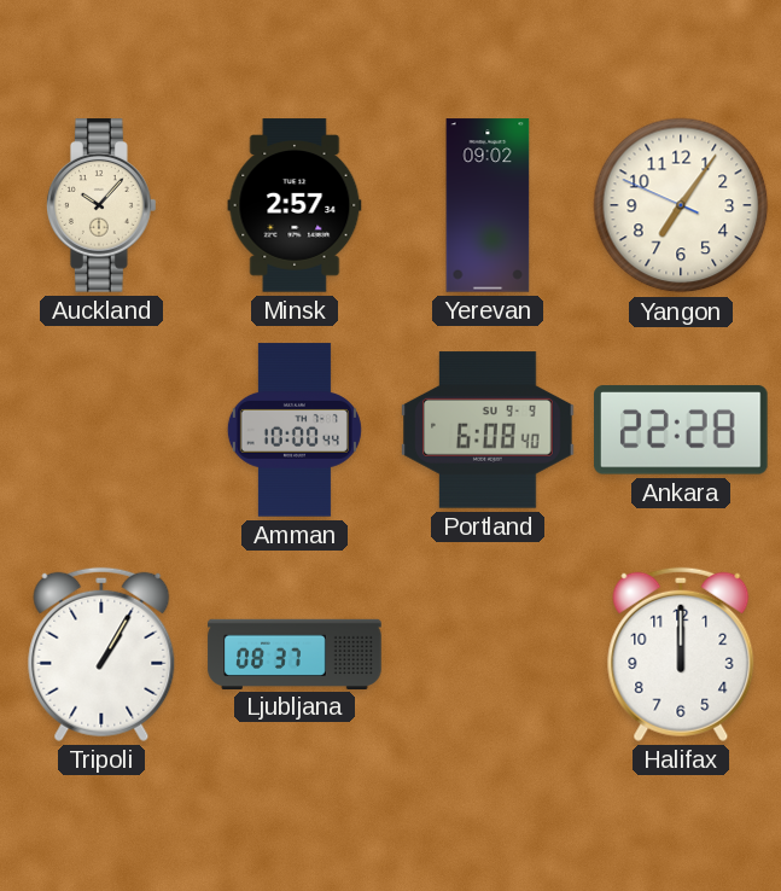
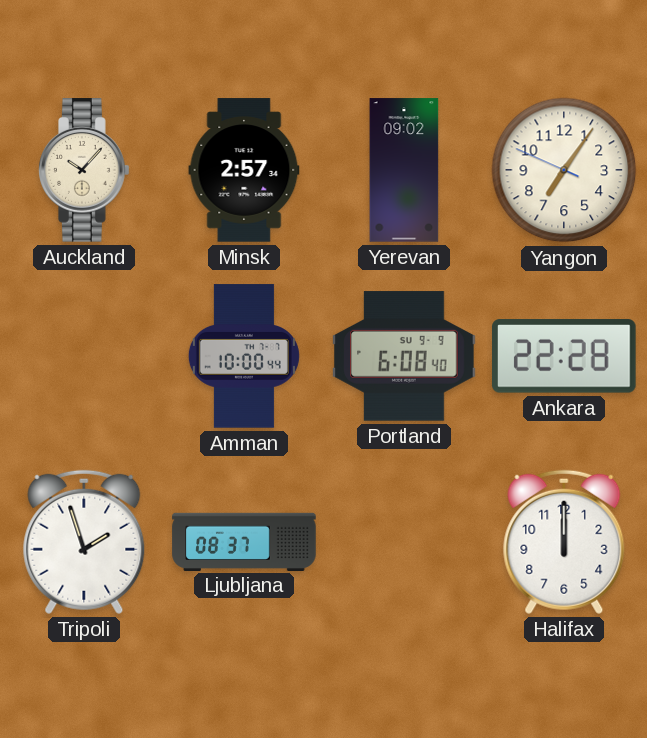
Tripoli: 1:05 -> 1:57
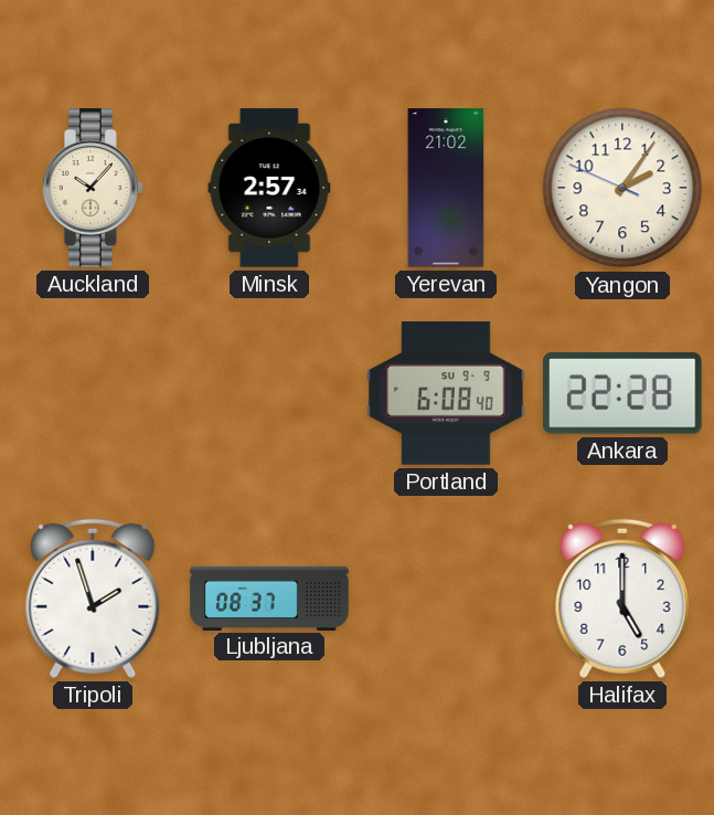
Yerevan: 09:02 -> 21:02
Yangon: 7:05 -> 2:05
Amman: 10:00 -> none
Halifax: 12:00 -> 5:00
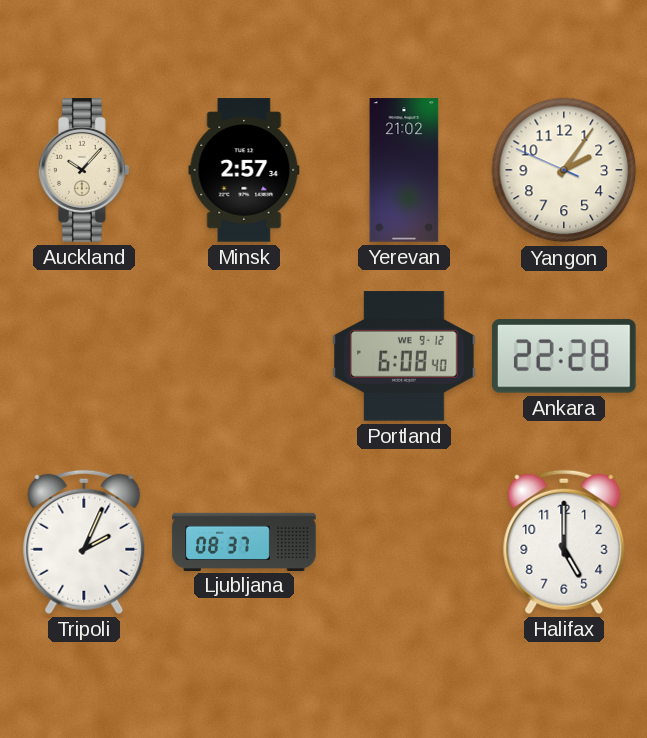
Portland date: SU 9-9 -> WE 9-12
Tripoli: 1:57 -> 2:04
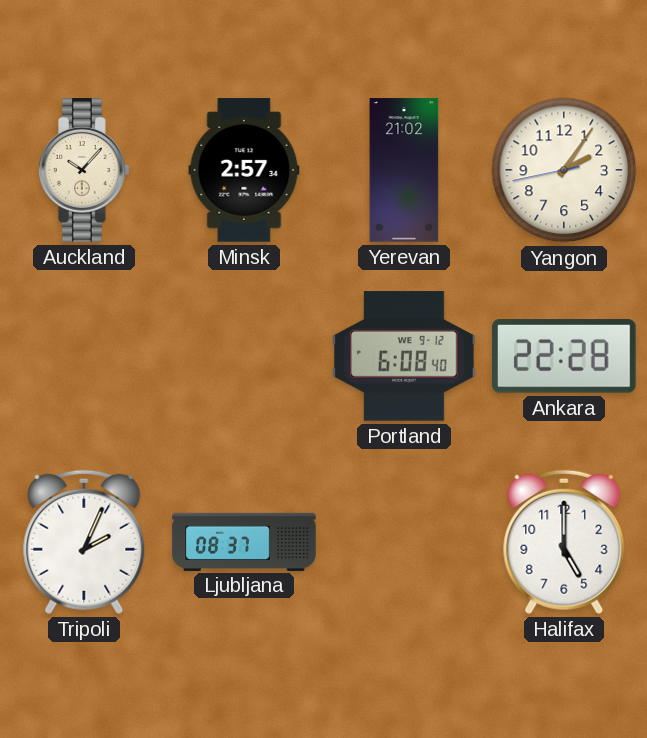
Yangon: 2:05:49 -> 2:05:43
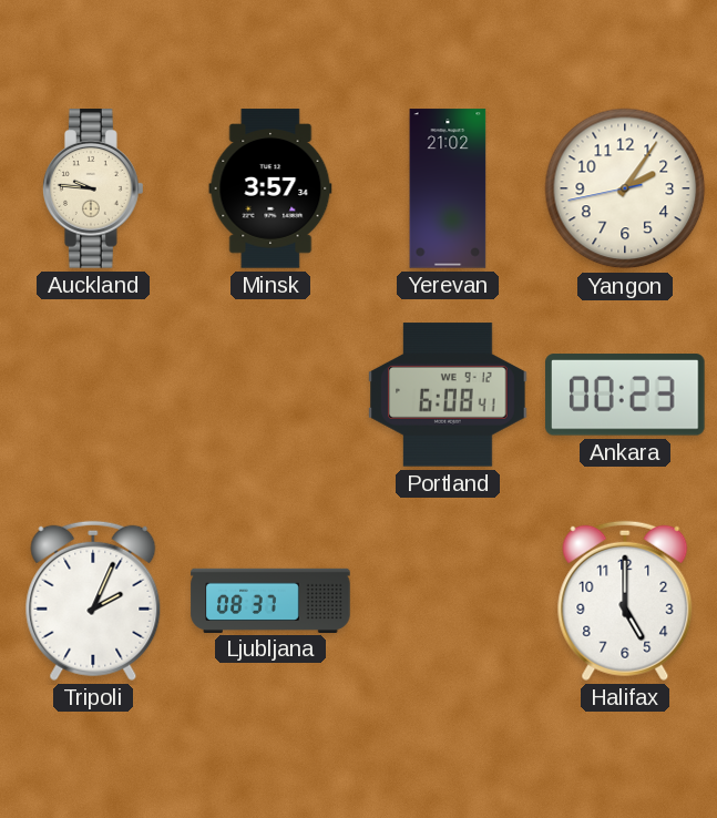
Auckland: 10:07 -> 9:46
Minsk: 2:57 -> 3:57
Portland: 6:08:40 -> 6:08:41
Ankara: 22:28 -> 00:23
